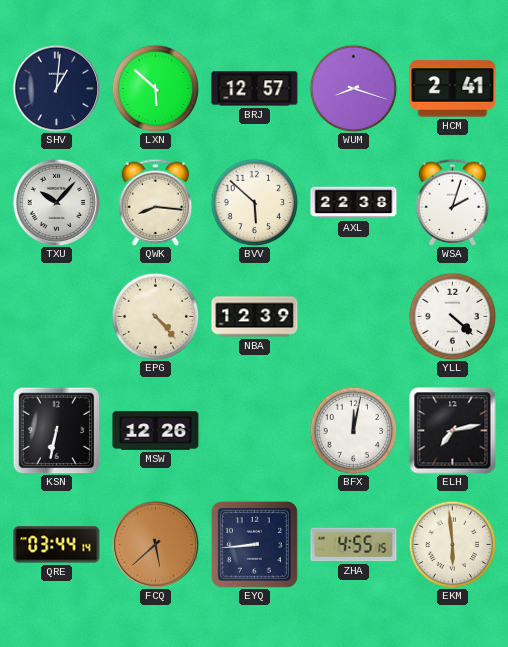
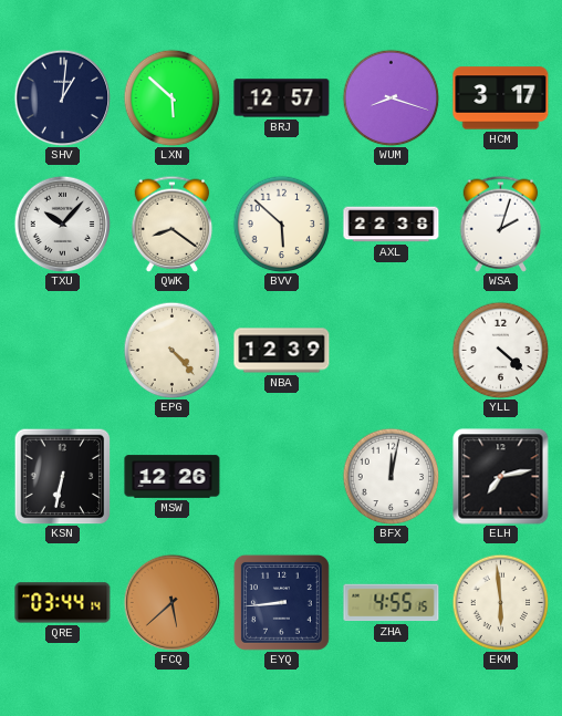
HCM: 2:41 -> 3:17
QWK: 8:16 -> 8:21
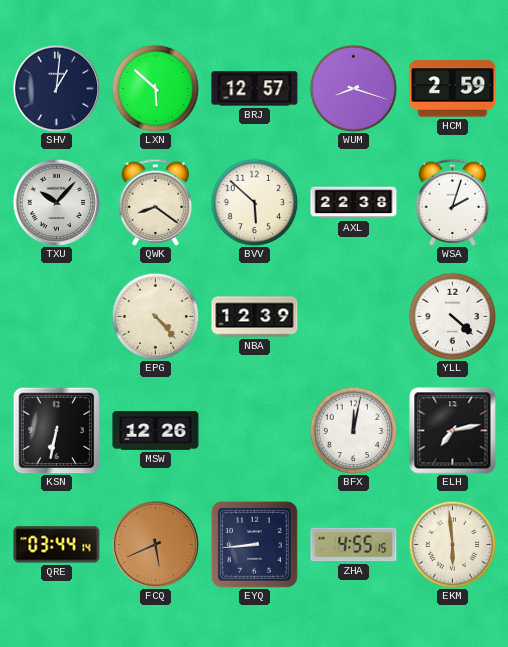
HCM: 3:17 -> 2:59
FCQ: 5:38 -> 5:41
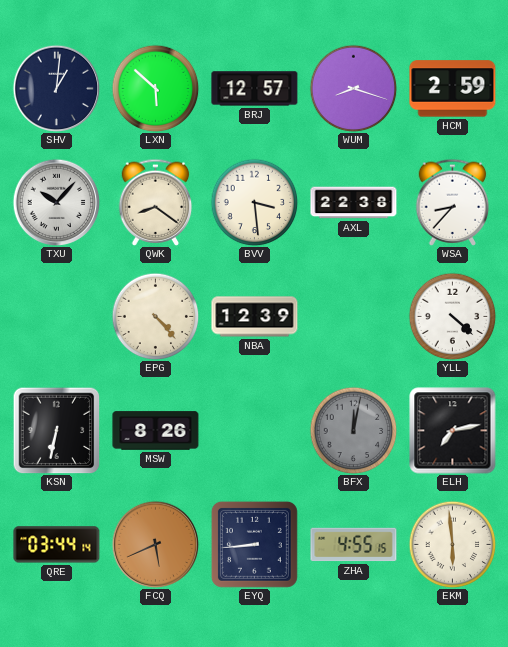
BVV: 5:52 -> 3:29
WSA: 2:03 -> 8:37
MSW: 12:26 -> 8:26
BFX dial: white -> grey
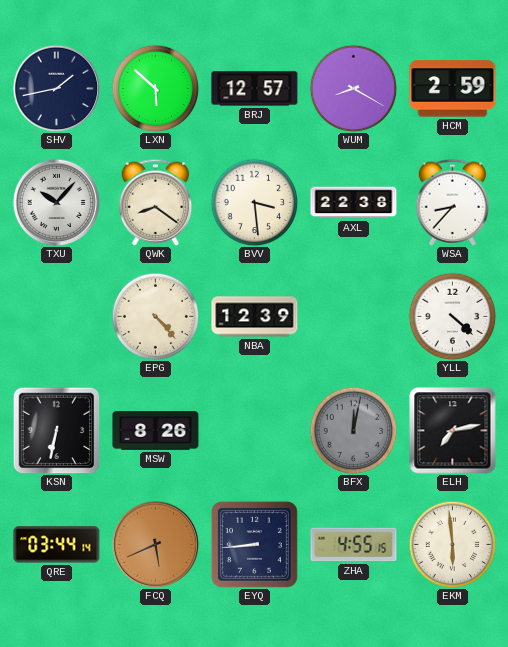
SHV: 1:01 -> 1:43
WUM: 8:18 -> 8:20
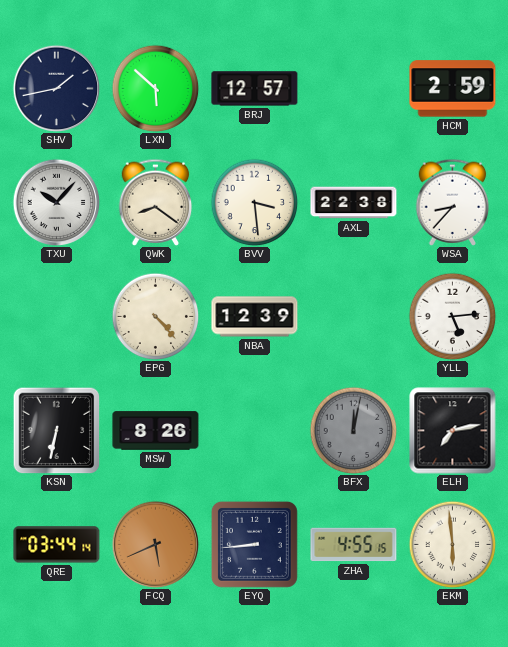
WUM: 8:20 -> none
YLL: 4:22 -> 5:14
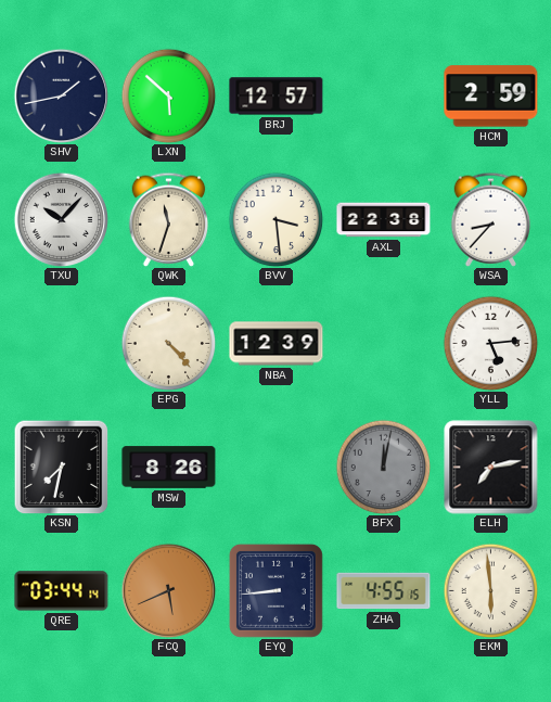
QWK: 8:21 -> 11:33
KSN: 6:32 -> 7:32
